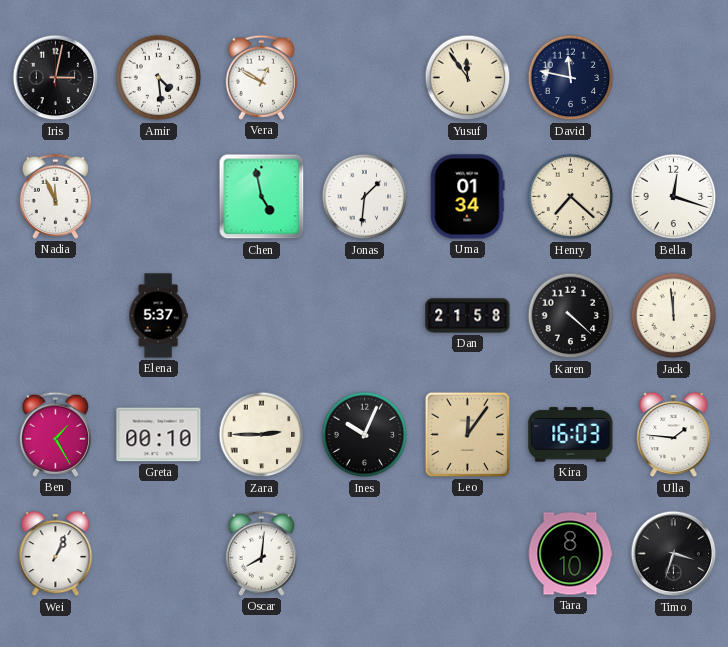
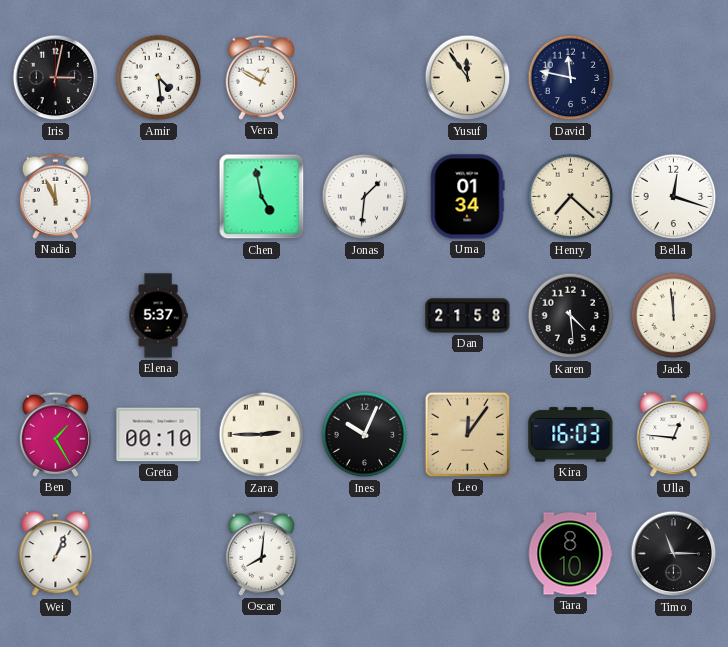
Karen: 4:22 -> 4:29
Ulla: 1:46 -> 12:46
Timo: 3:33 -> 11:15
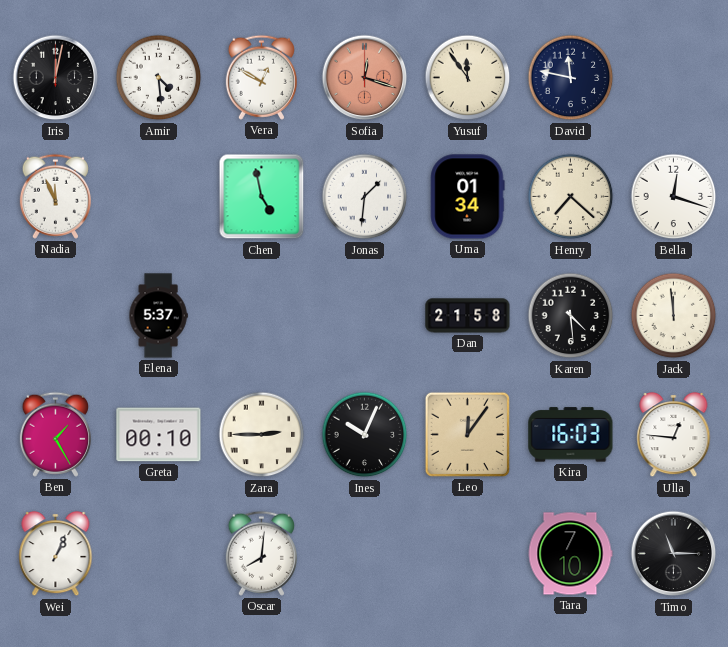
Iris: 3:02 -> 12:02
Sofia: none -> 12:18
Tara: 8:10 -> 7:10
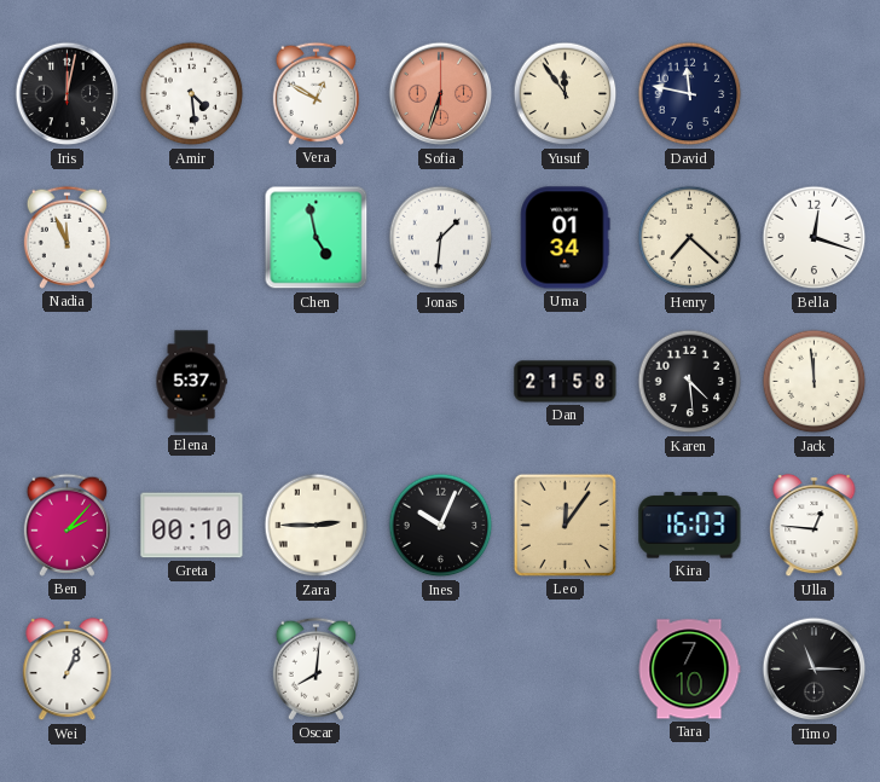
Sofia: 12:18 -> 6:33
Ben: 1:25 -> 2:07
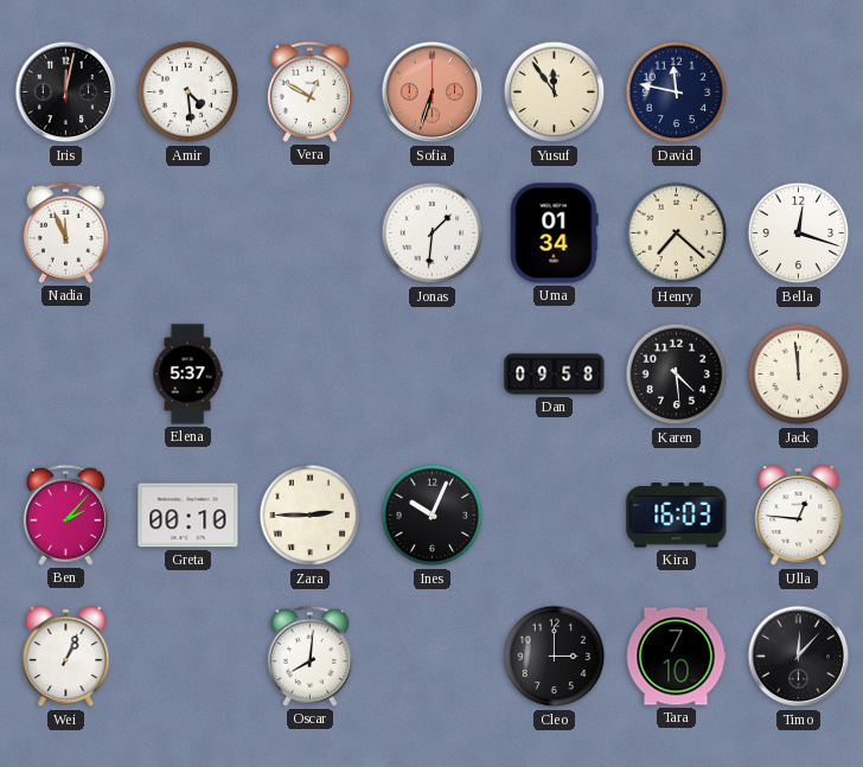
Chen: 4:58 -> none
Dan: 21:58 -> 09:58
Leo: 12:06 -> none
Cleo: none -> 3:00
Timo: 11:15 -> 12:07
